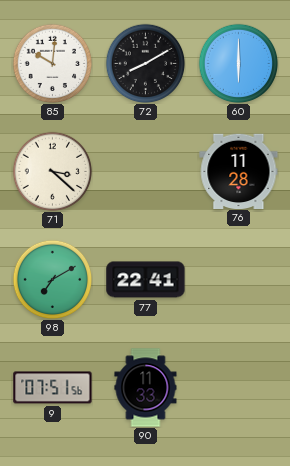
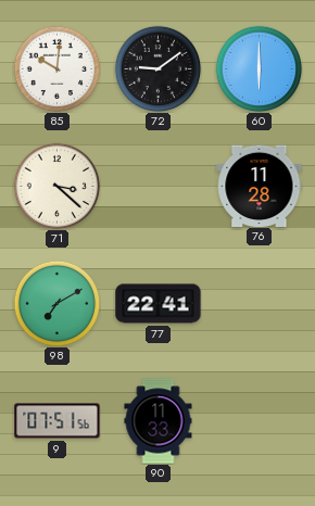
72: 8:10 -> 9:09
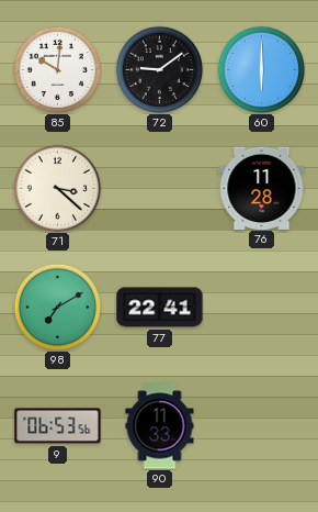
9: 07:51 -> 06:53
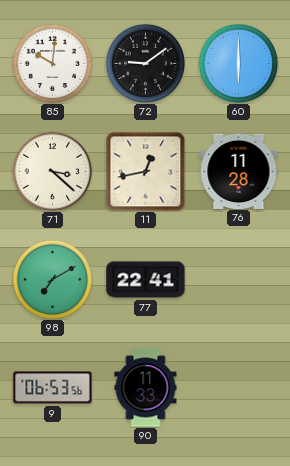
11: none -> 12:43
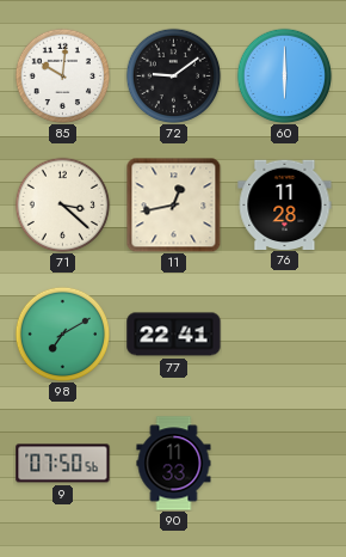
9: 06:53 -> 07:50
